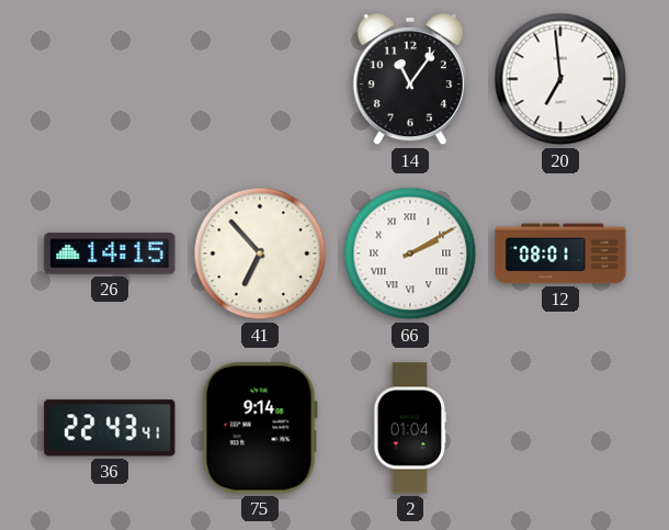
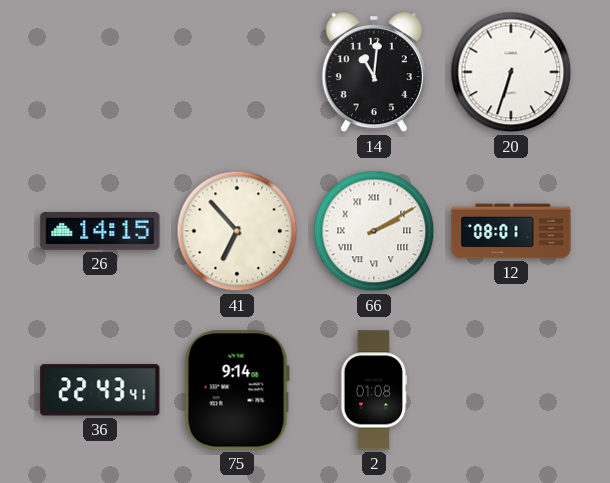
14: 11:06 -> 11:01
20: 6:59 -> 6:33
2: 01:04 -> 01:08
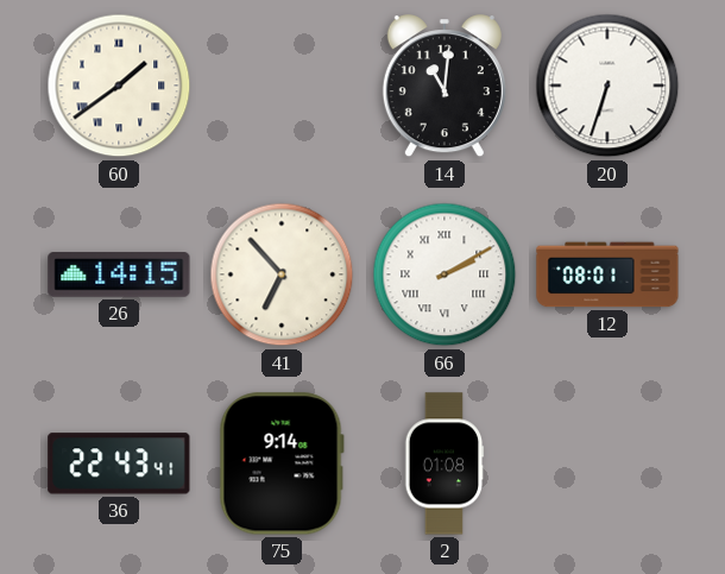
60: none -> 1:39
